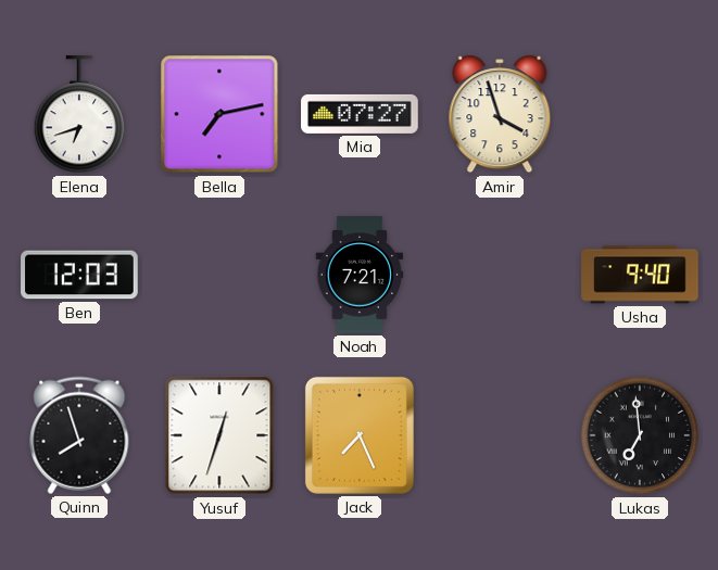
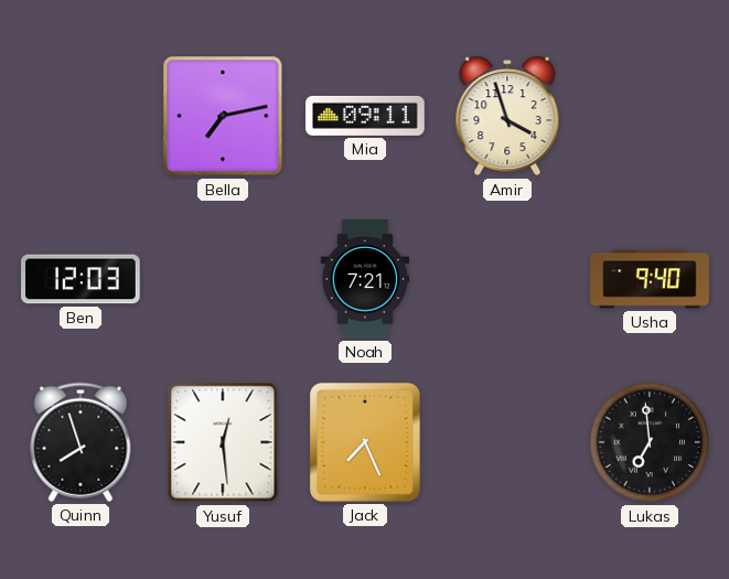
Elena: 6:42 -> none
Mia: 07:27 -> 09:11
Yusuf: 12:33 -> 12:29
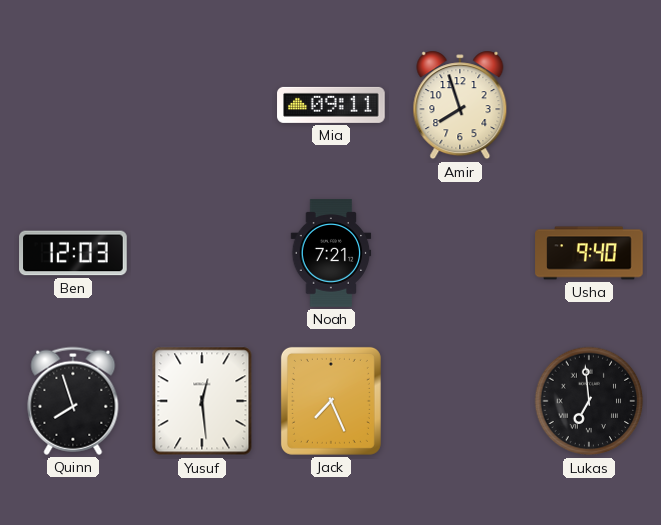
Bella: 7:13 -> none
Amir: 3:57 -> 7:57
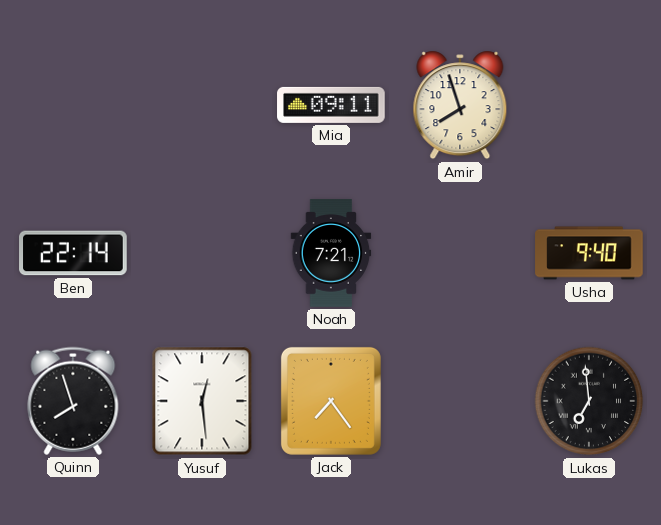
Ben: 12:03 -> 22:14
Jack: 7:26 -> 7:24
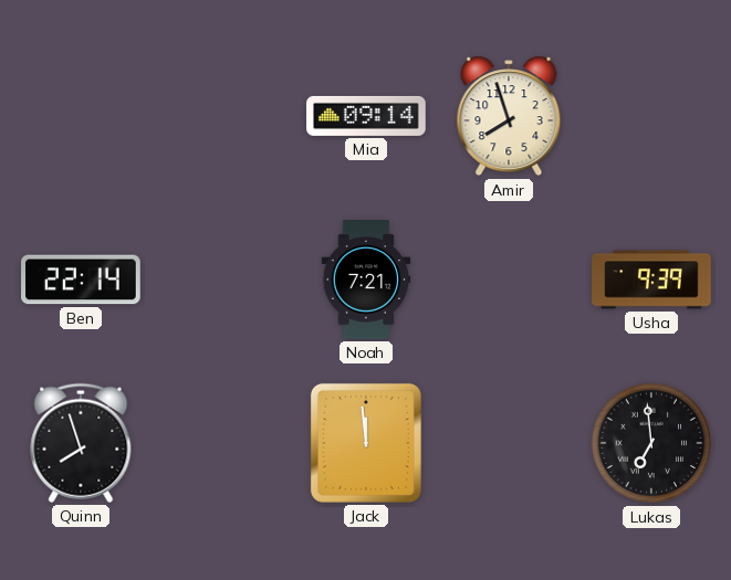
Mia: 09:11 -> 09:14
Usha: 9:40 -> 9:39
Yusuf: 12:29 -> none
Jack: 7:24 -> 11:59
